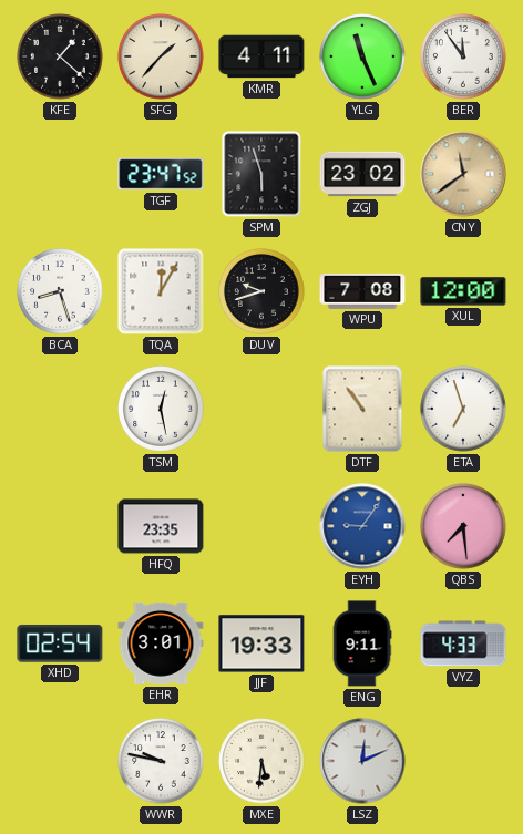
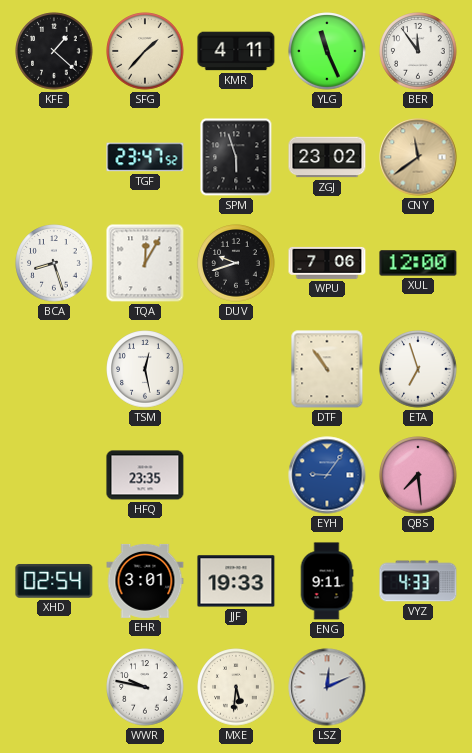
WPU: 7:08 -> 7:06
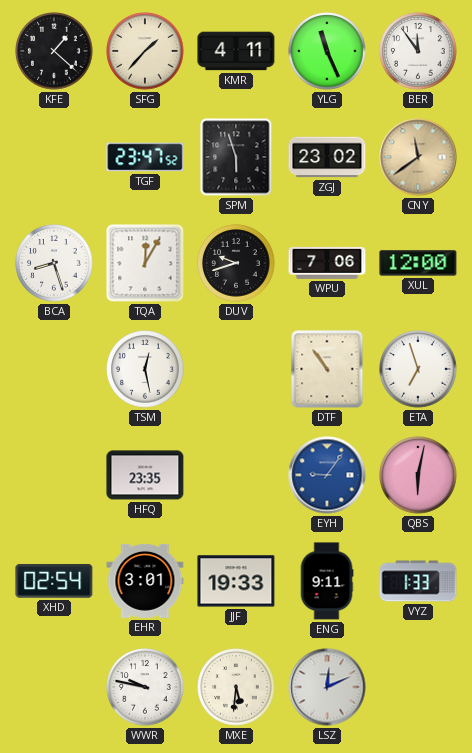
QBS: 7:29 -> 6:02
VYZ: 4:33 -> 1:33
